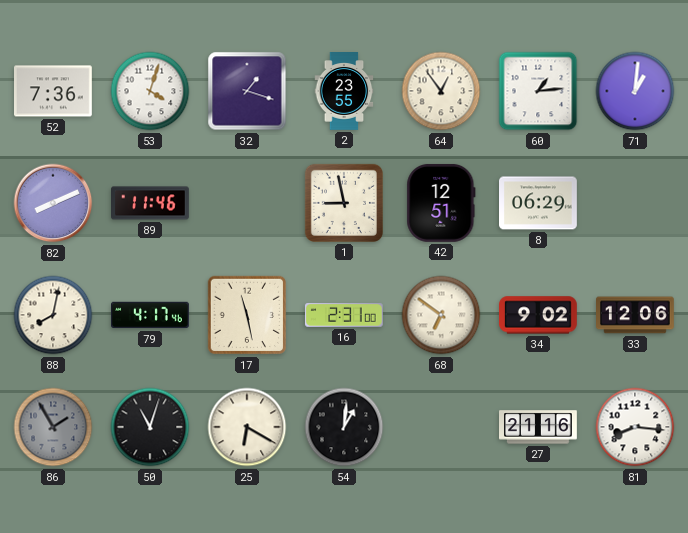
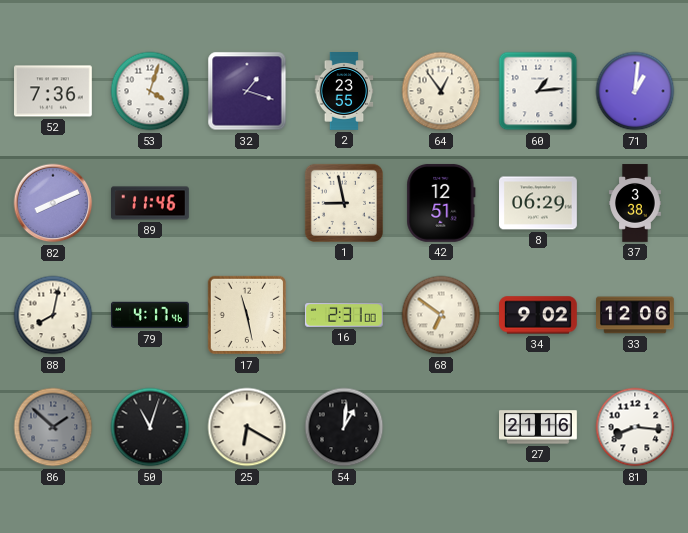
37: none -> 3:38
86: 1:55 -> 1:52
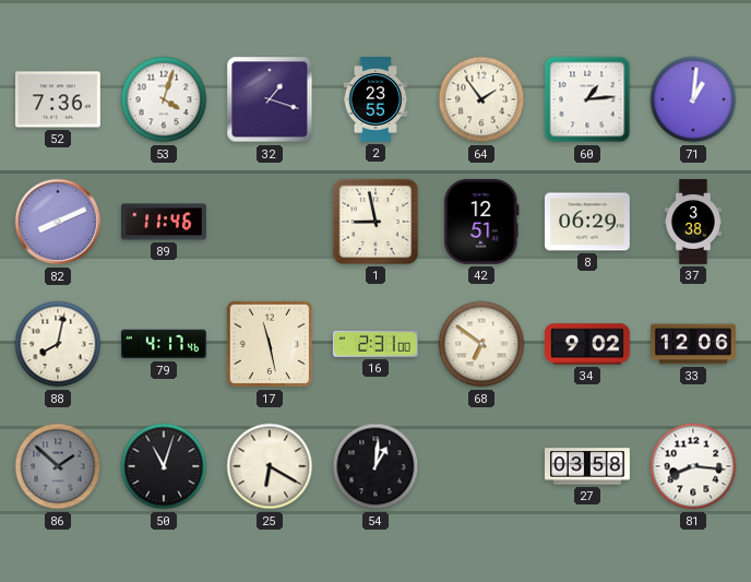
64: 12:54 -> 1:54
27: 21:16 -> 03:58
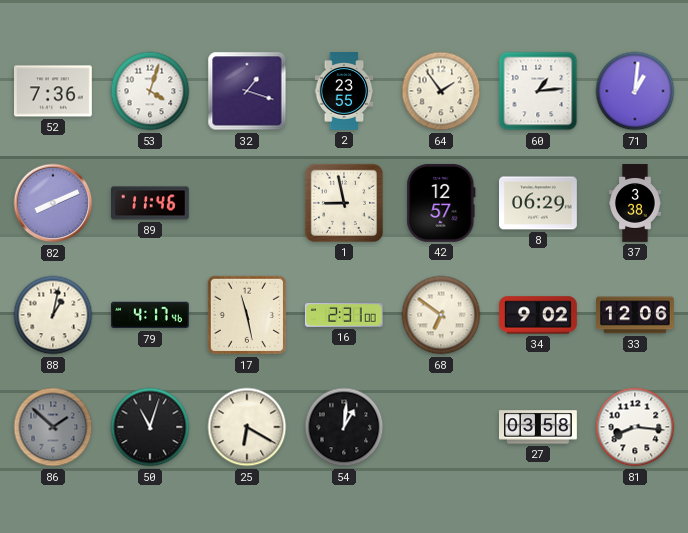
42: 12:51 -> 12:57
88: 8:02 -> 1:02
